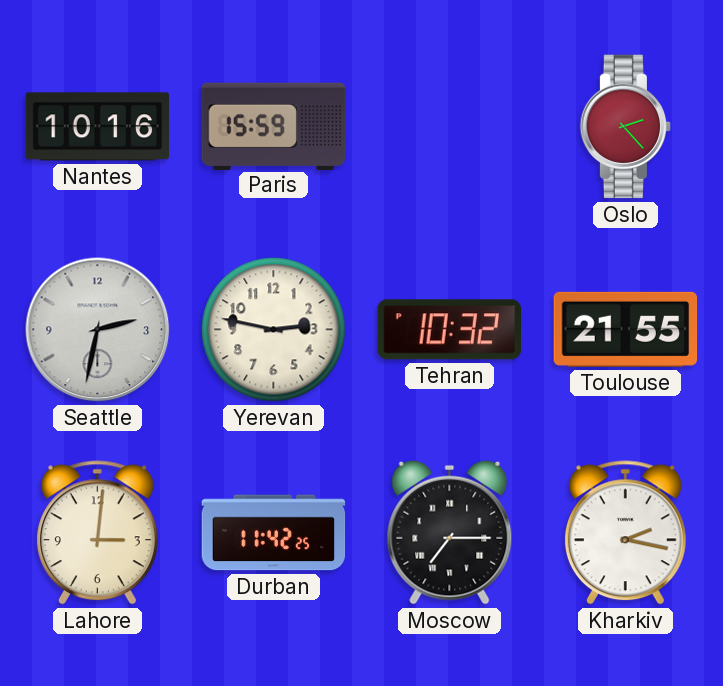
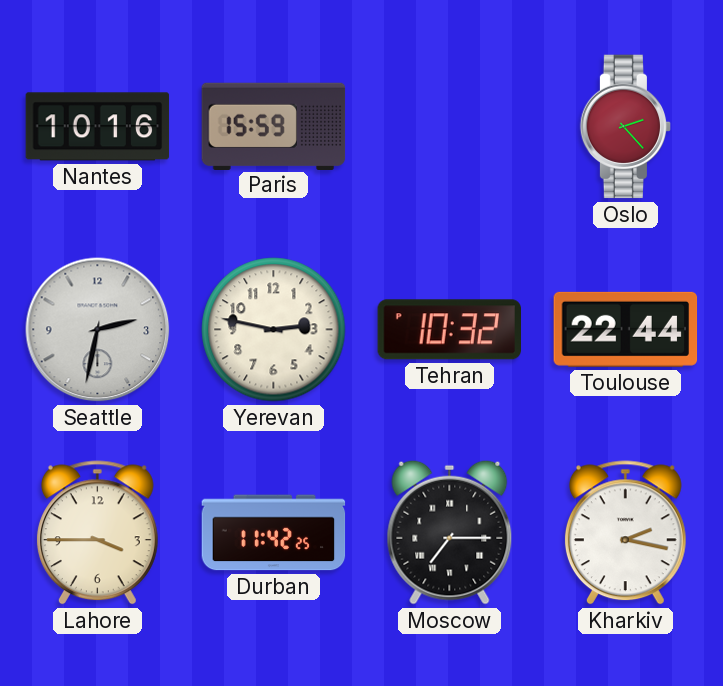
Toulouse: 21:55 -> 22:44
Lahore: 3:01 -> 3:45
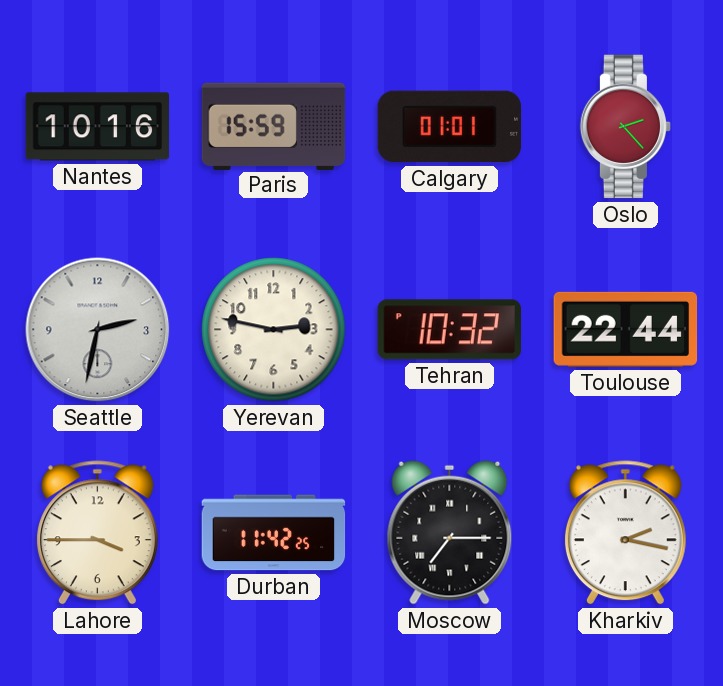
Calgary: none -> 01:01
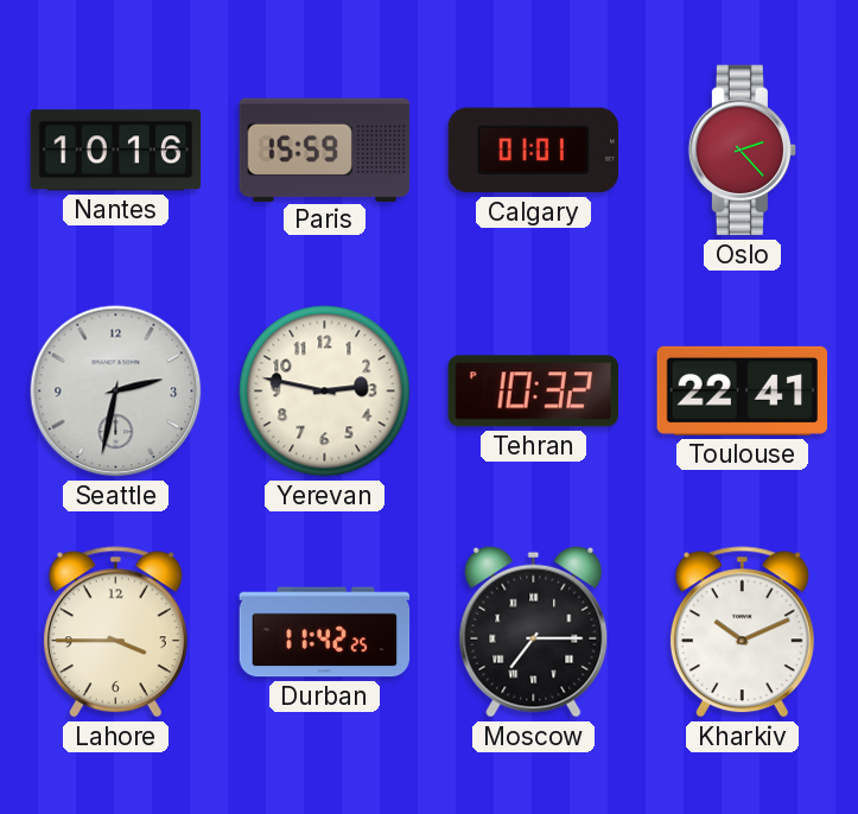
Toulouse: 22:44 -> 22:41
Kharkiv: 2:17 -> 10:11
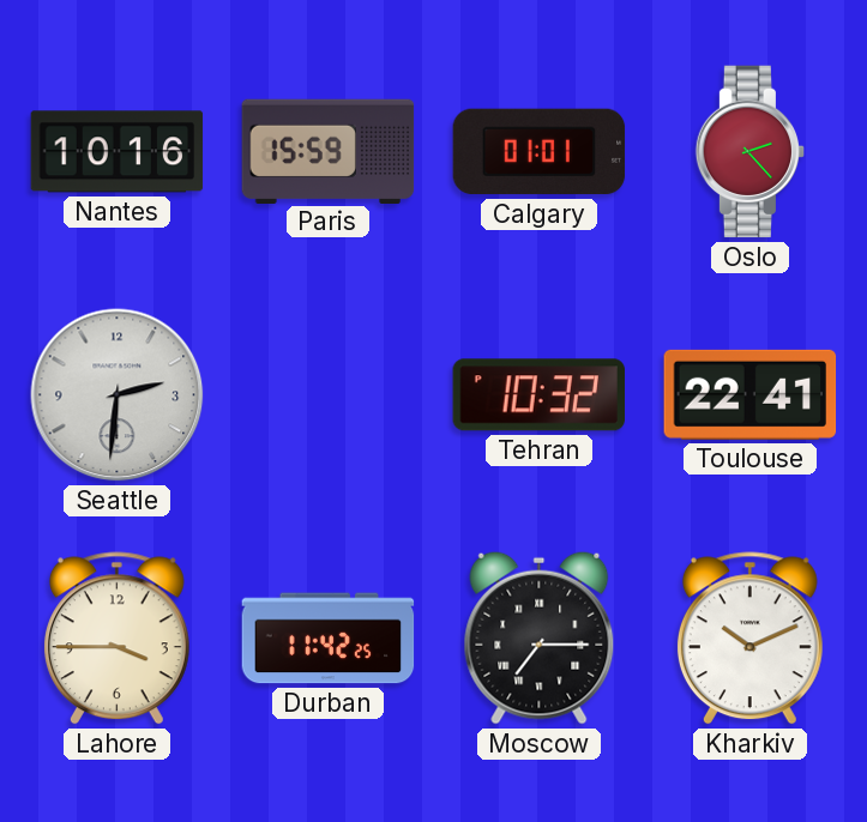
Seattle: 2:32 -> 2:31
Yerevan: 2:47 -> none
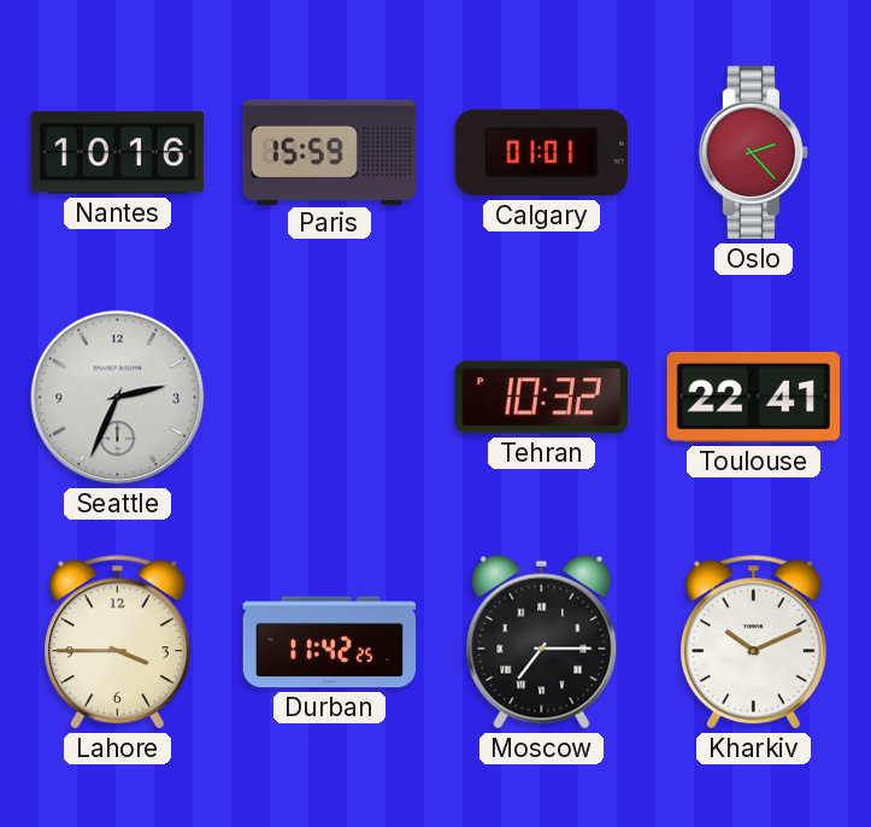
Seattle: 2:31 -> 2:34
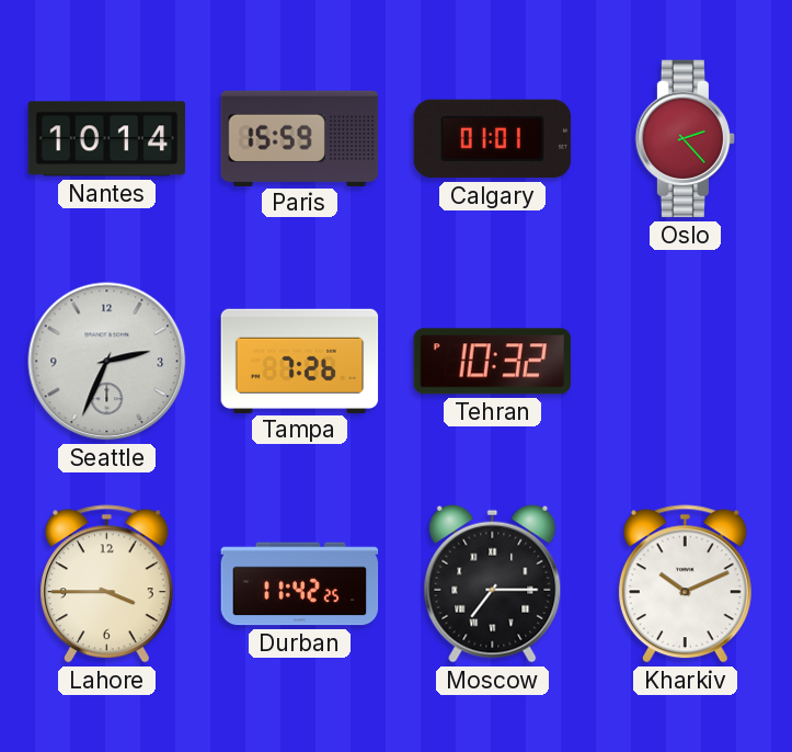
Nantes: 10:16 -> 10:14
Tampa: none -> 7:26
Toulouse: 22:41 -> none
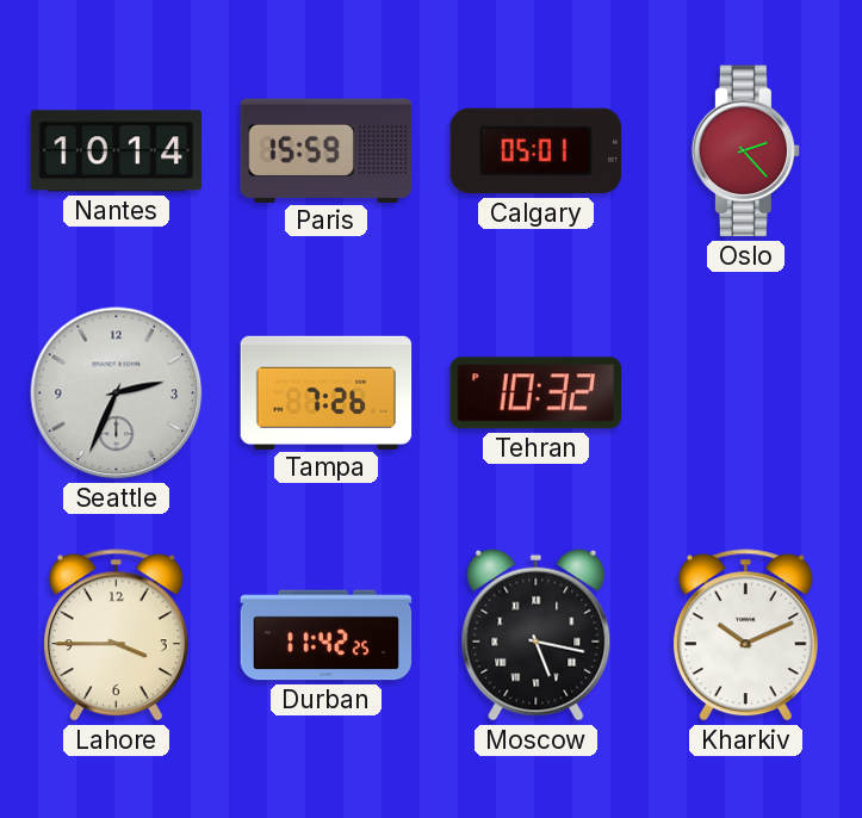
Calgary: 01:01 -> 05:01
Moscow: 7:15 -> 5:17
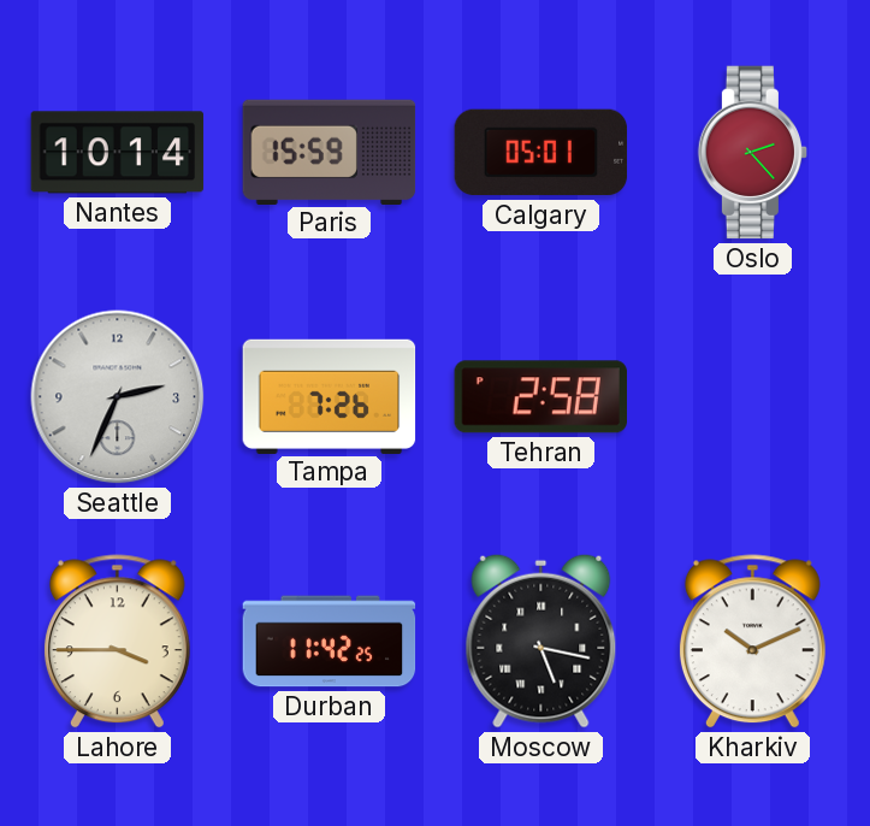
Tehran: 10:32 -> 2:58
